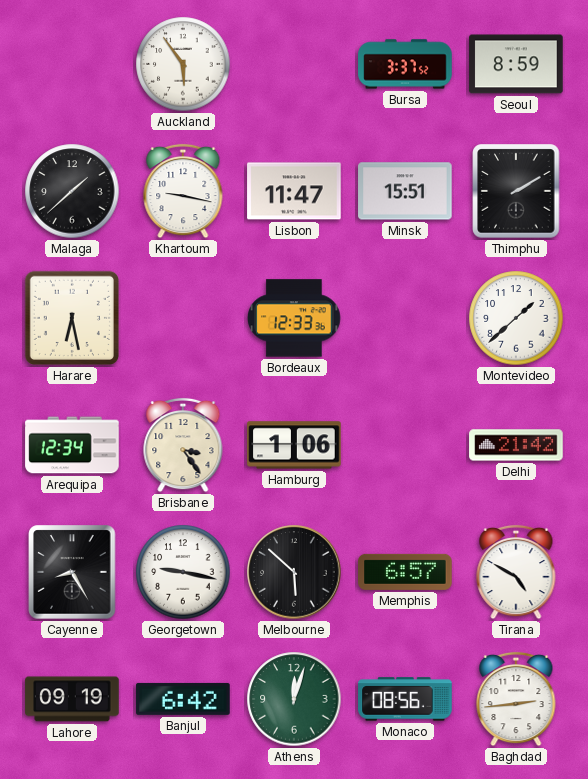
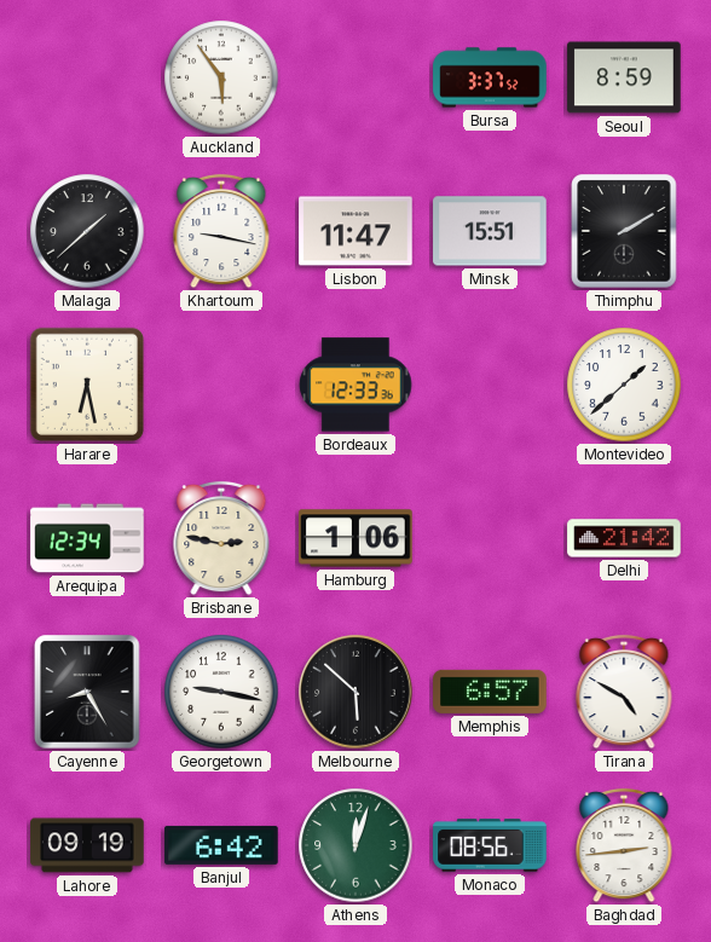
Brisbane: 3:24 -> 2:47
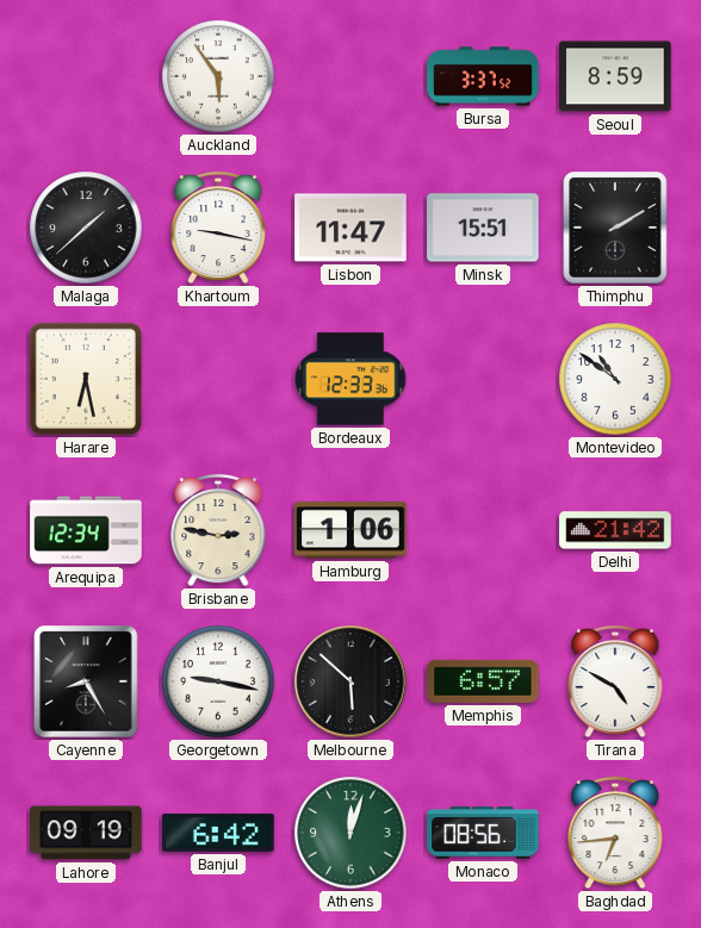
Montevideo: 1:38 -> 10:51
Baghdad: 2:44 -> 6:44
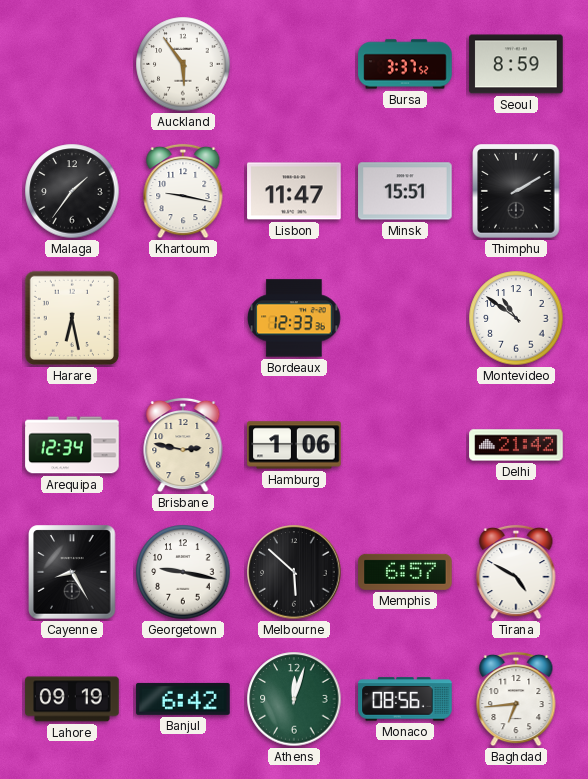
Malaga: 1:38 -> 1:36
